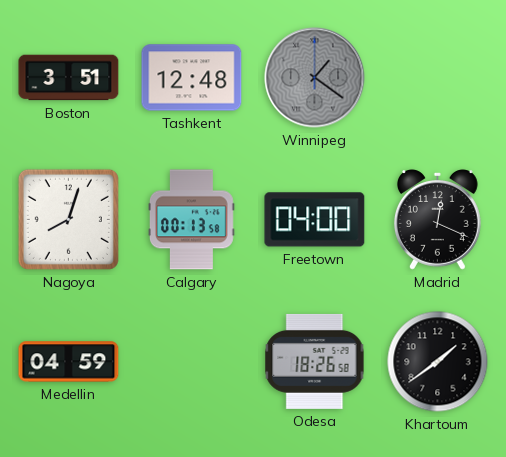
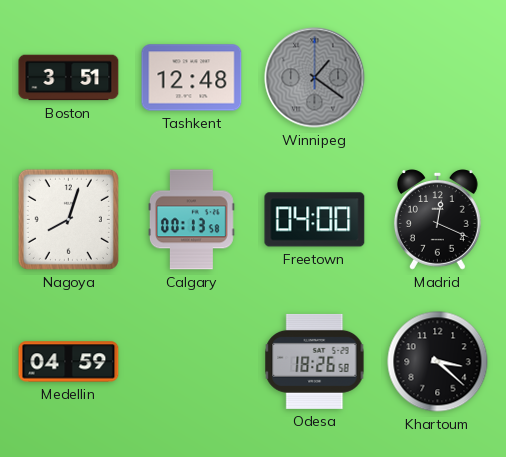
Khartoum: 1:39 -> 3:22
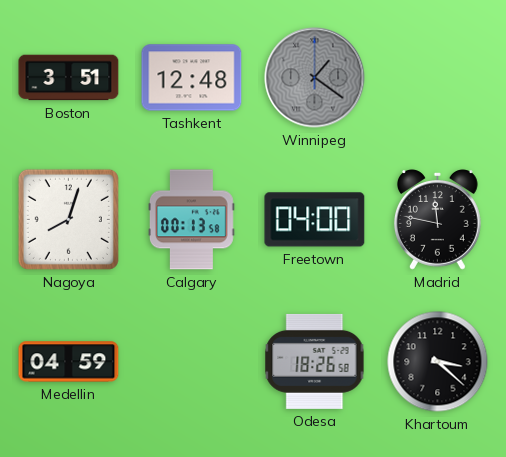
Madrid: 12:19 -> 11:47
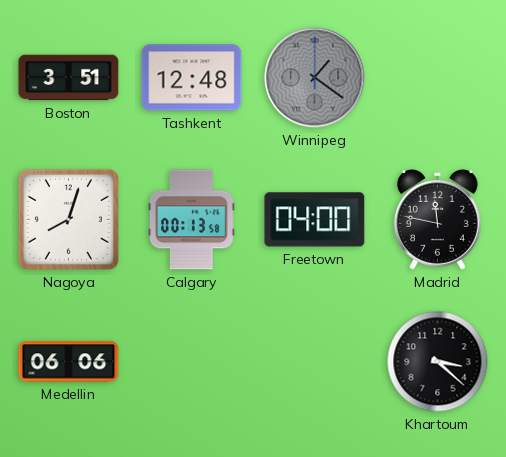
Medellin: 04:59 -> 06:06
Odesa: 18:26 -> none
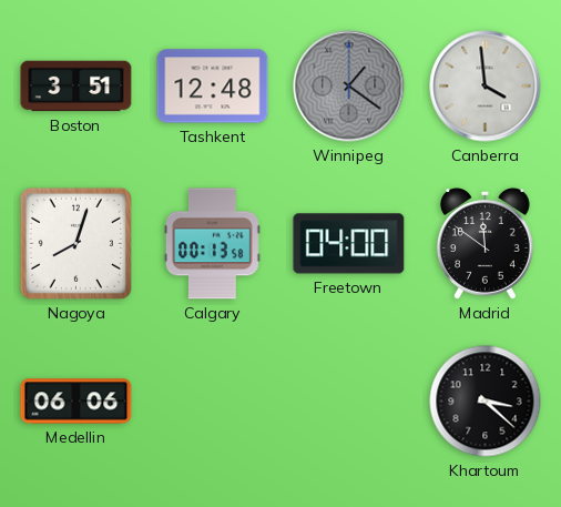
Canberra: none -> 3:59
Madrid: 11:47 -> 11:51
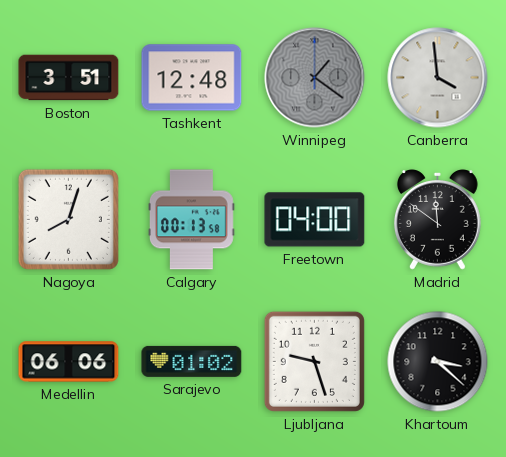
Sarajevo: none -> 01:02
Ljubljana: none -> 9:27
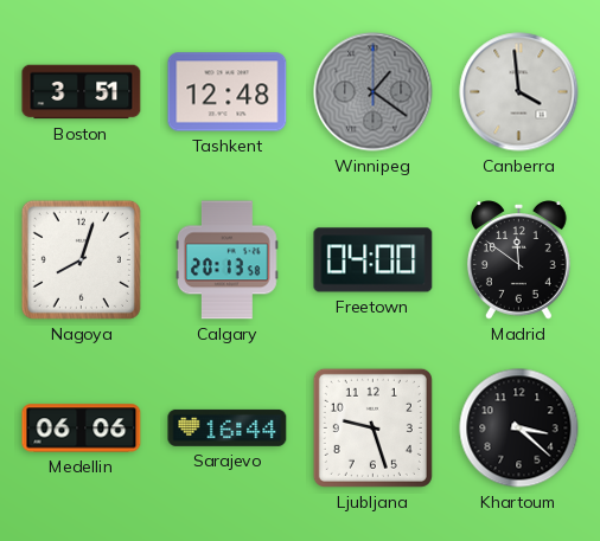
Calgary: 00:13 -> 20:13
Sarajevo: 01:02 -> 16:44
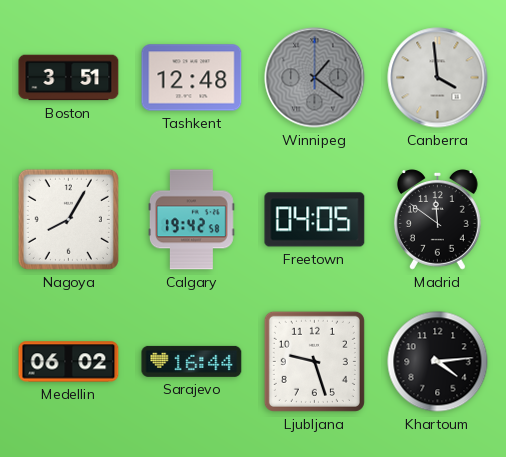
Nagoya: 8:03 -> 8:05
Calgary: 20:13 -> 19:42
Freetown: 04:00 -> 04:05
Medellin: 06:06 -> 06:02
Khartoum: 3:22 -> 4:14
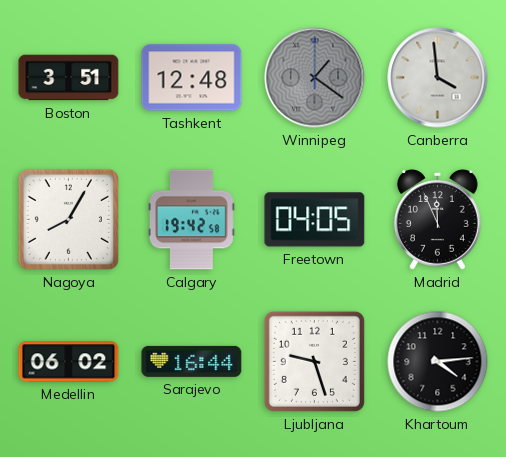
Madrid: 11:51 -> 11:56
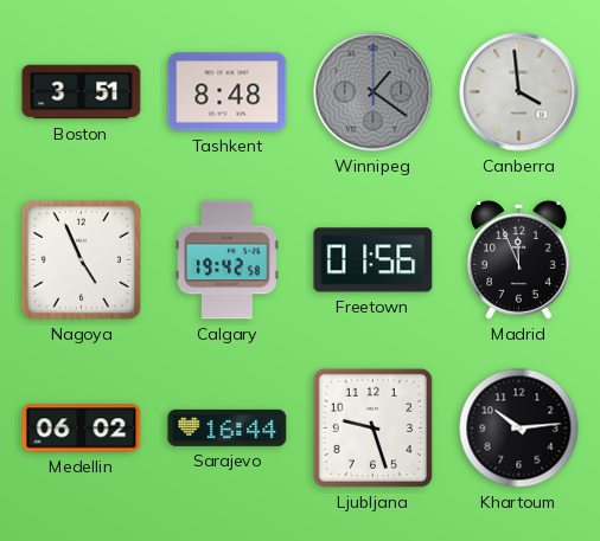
Tashkent: 12:48 -> 8:48
Nagoya: 8:05 -> 4:56
Freetown: 04:05 -> 01:56
Khartoum: 4:14 -> 10:14
